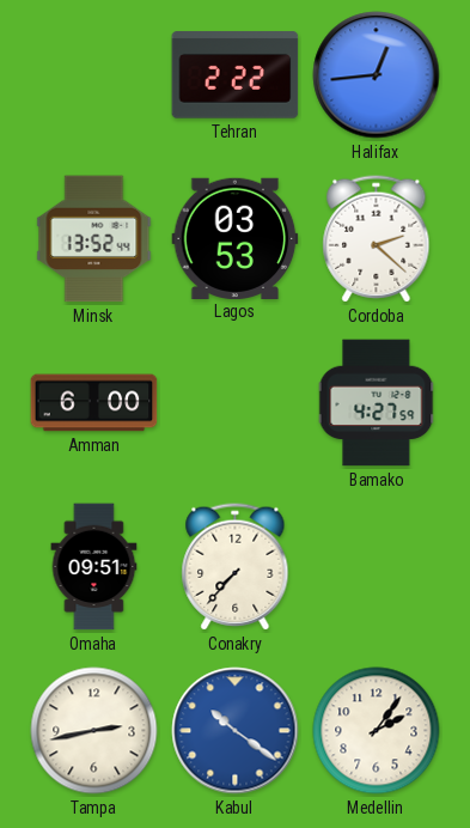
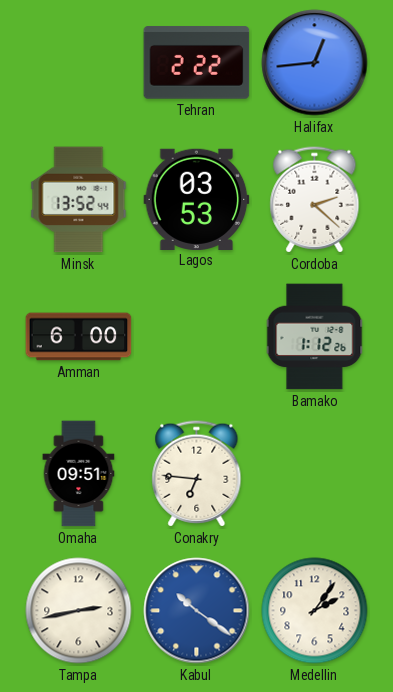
Bamako: 4:27 -> 1:12
Conakry: 7:37 -> 6:46
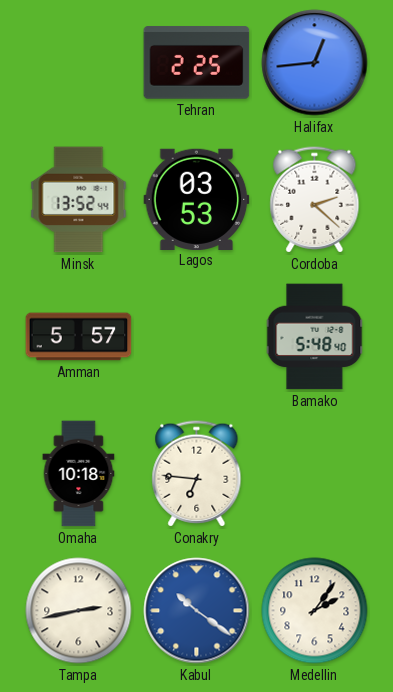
Tehran: 2:22 -> 2:25
Amman: 6:00 -> 5:57
Bamako: 1:12 -> 5:48
Omaha: 09:51 -> 10:18
